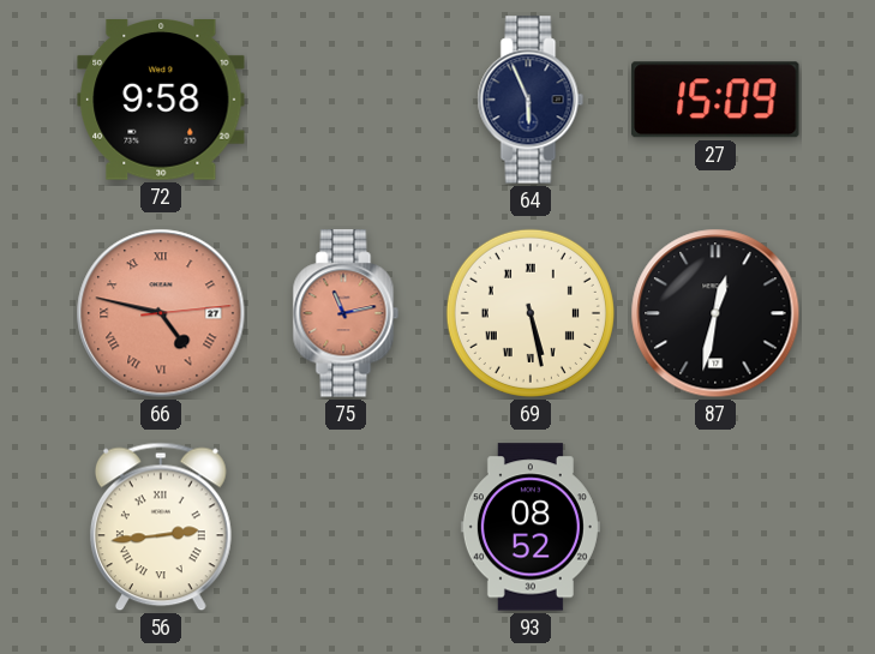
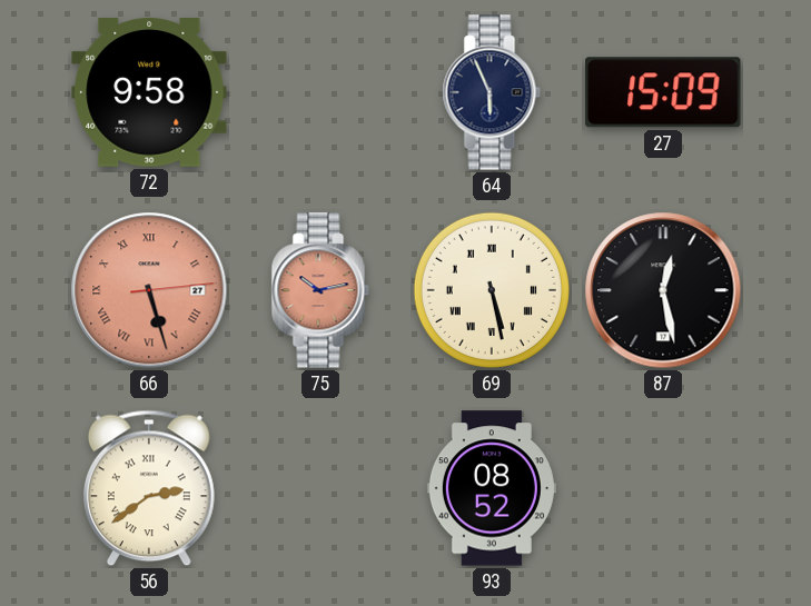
66: 4:47 -> 5:27
75: 11:13 -> 10:13
87: 12:32 -> 12:28
56: 2:44 -> 2:39
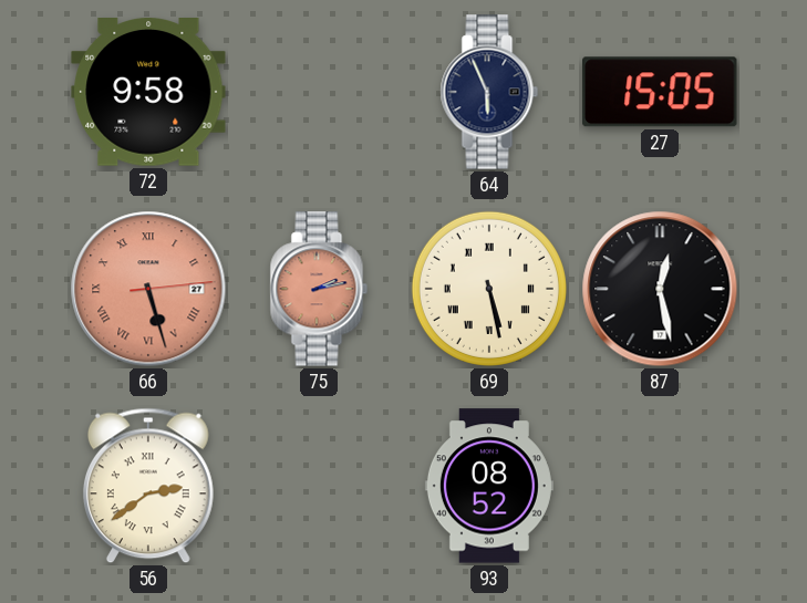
27: 15:09 -> 15:05
75: 10:13 -> 2:13
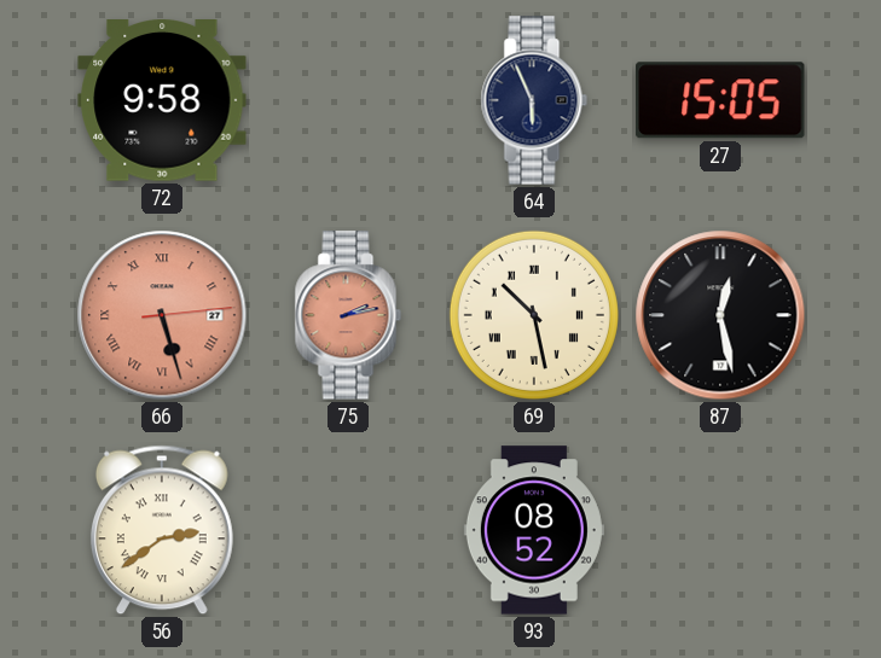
69: 5:28 -> 10:28
